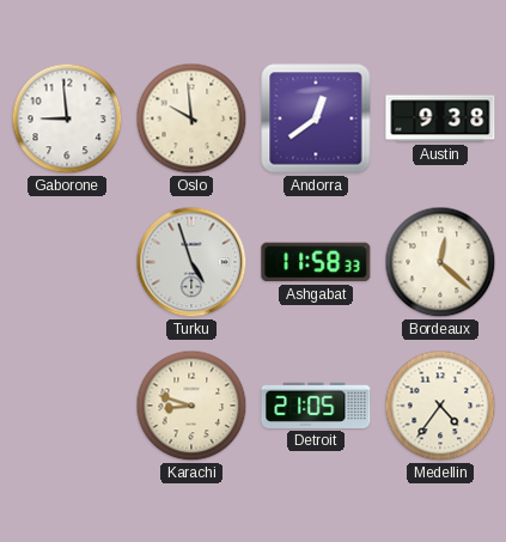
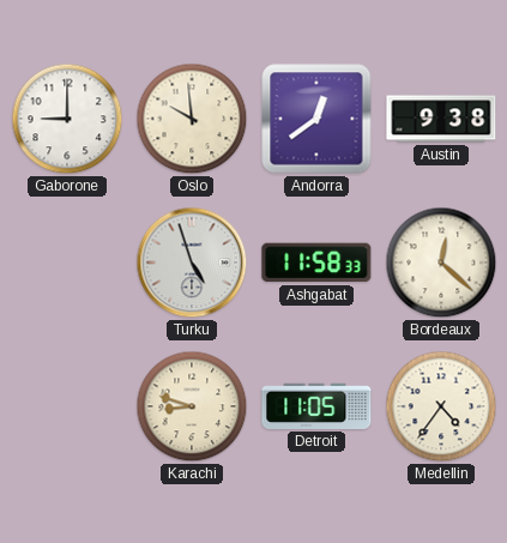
Gaborone: 8:59 -> 9:00
Detroit: 21:05 -> 11:05
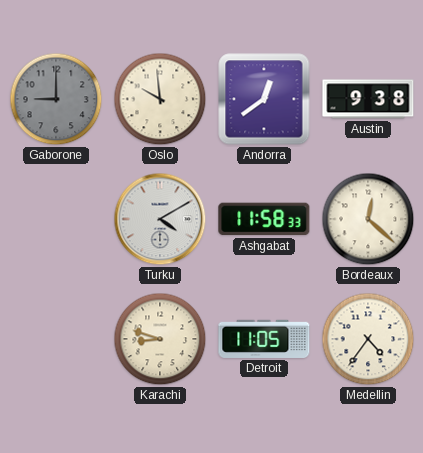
Gaborone dial: white -> grey
Turku: 4:57 -> 4:10
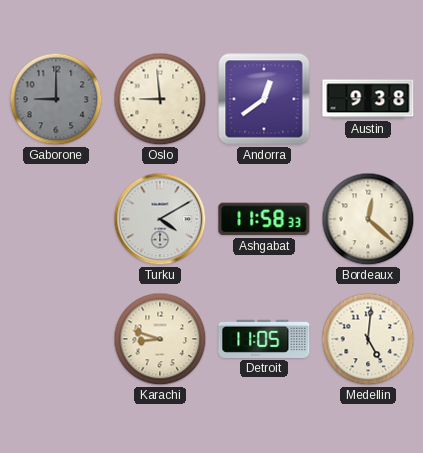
Oslo: 9:59 -> 8:59
Medellin: 4:36 -> 5:01
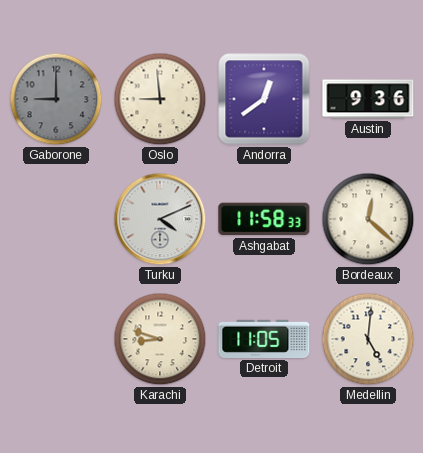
Austin: 9:38 -> 9:36
Turku: 4:10 -> 4:11
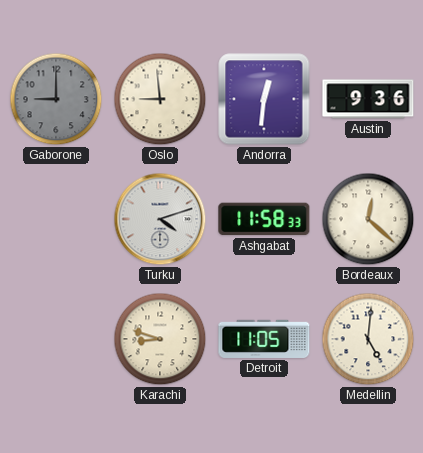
Andorra: 12:39 -> 12:31
Turku: 4:11 -> 4:12
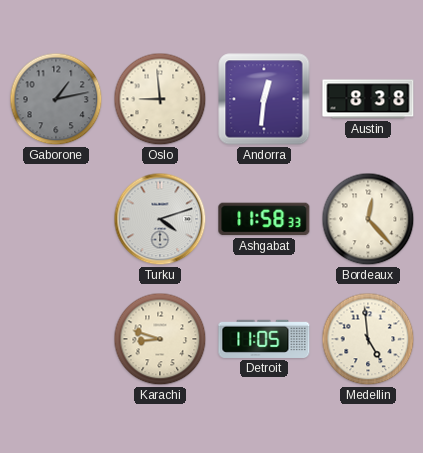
Gaborone: 9:00 -> 1:13
Austin: 9:36 -> 8:38
Bordeaux: 12:22 -> 12:23
Medellin: 5:01 -> 4:59
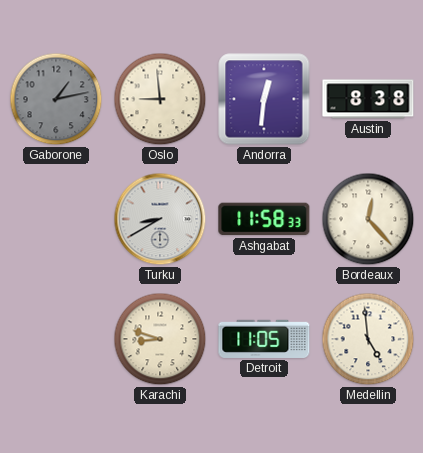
Turku: 4:12 -> 8:40
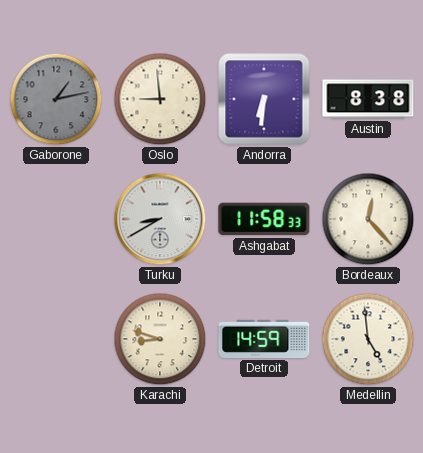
Andorra: 12:31 -> 6:31
Detroit: 11:05 -> 14:59
